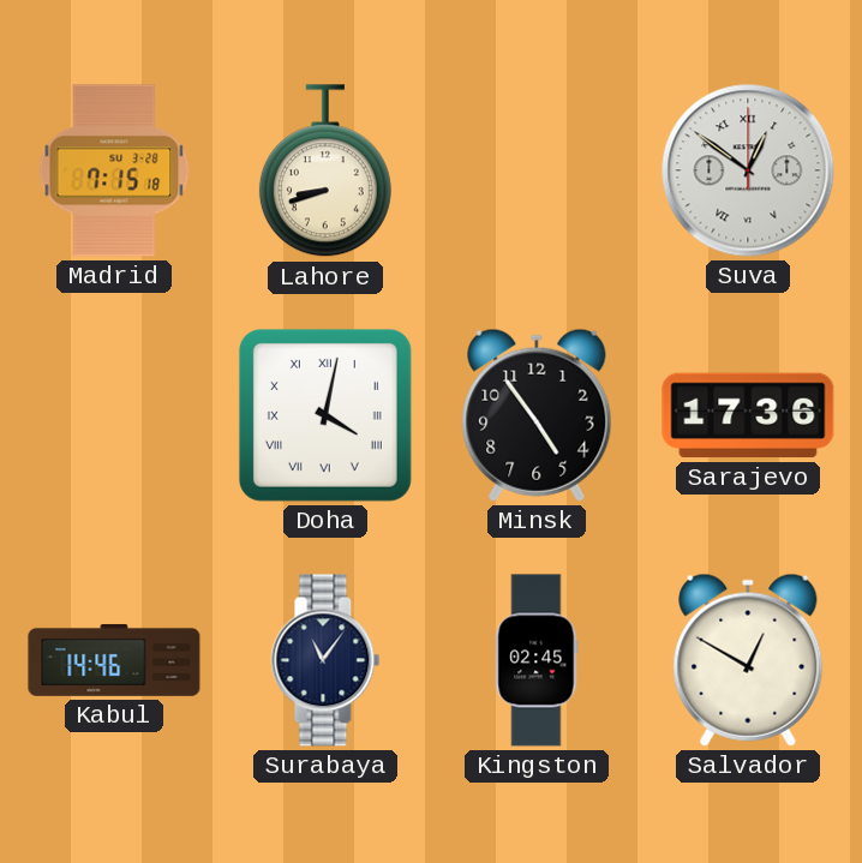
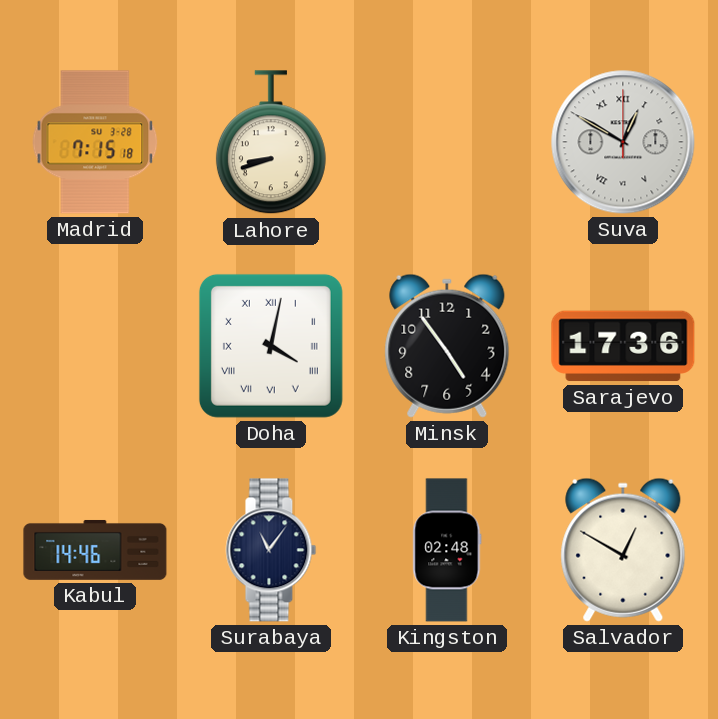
Suva: 12:51 -> 12:50
Kingston: 02:45 -> 02:48
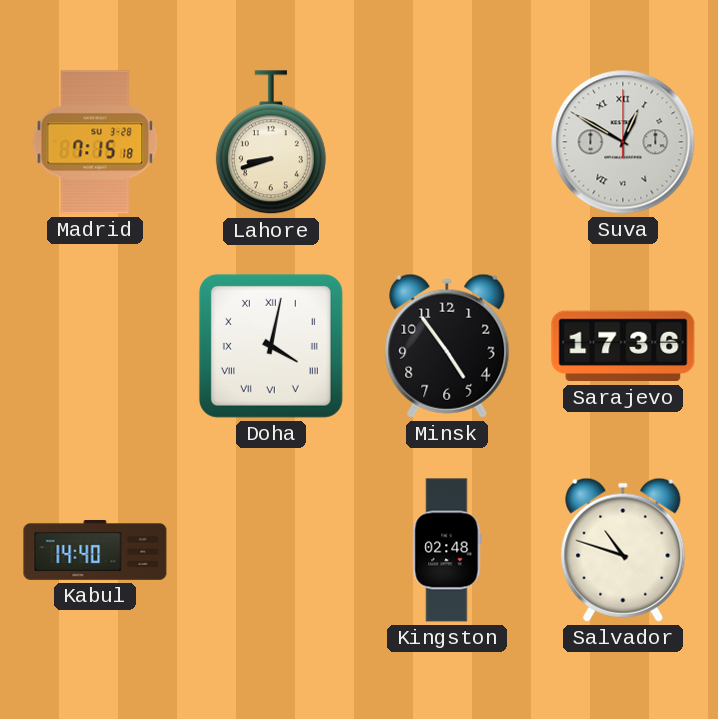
Kabul: 14:46 -> 14:40
Surabaya: 11:06 -> none
Salvador: 12:50 -> 10:48
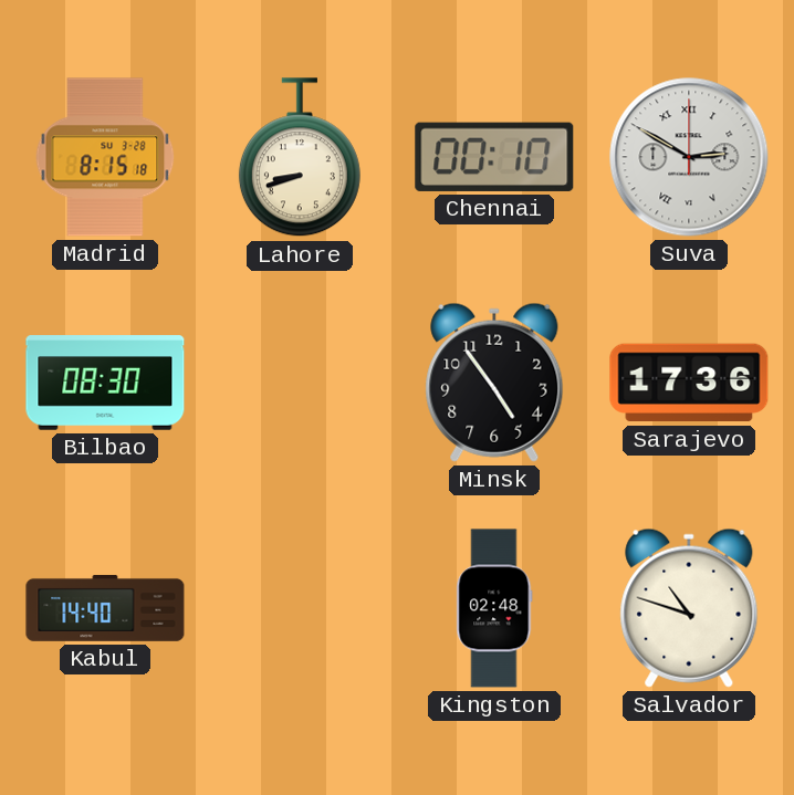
Madrid: 7:15 -> 8:15
Chennai: none -> 00:10
Suva: 12:50 -> 2:50
Bilbao: none -> 08:30
Doha: 4:02 -> none
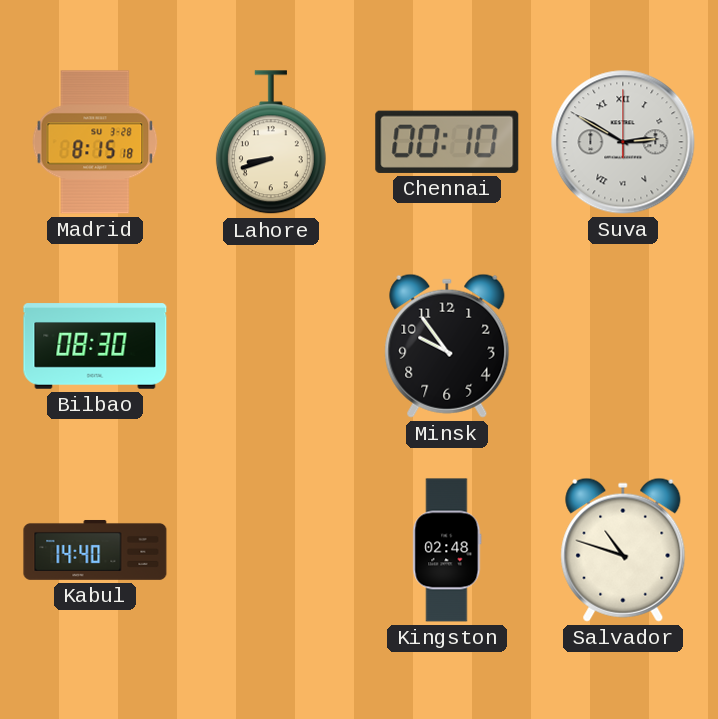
Minsk: 4:54 -> 9:54
Sarajevo: 17:36 -> none
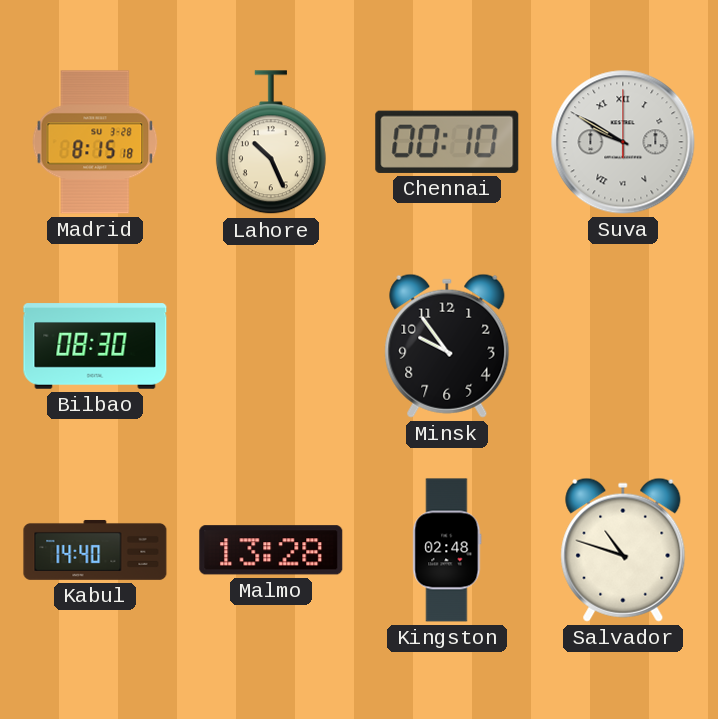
Lahore: 8:42 -> 10:26
Suva: 2:50 -> 9:50
Malmo: none -> 13:28
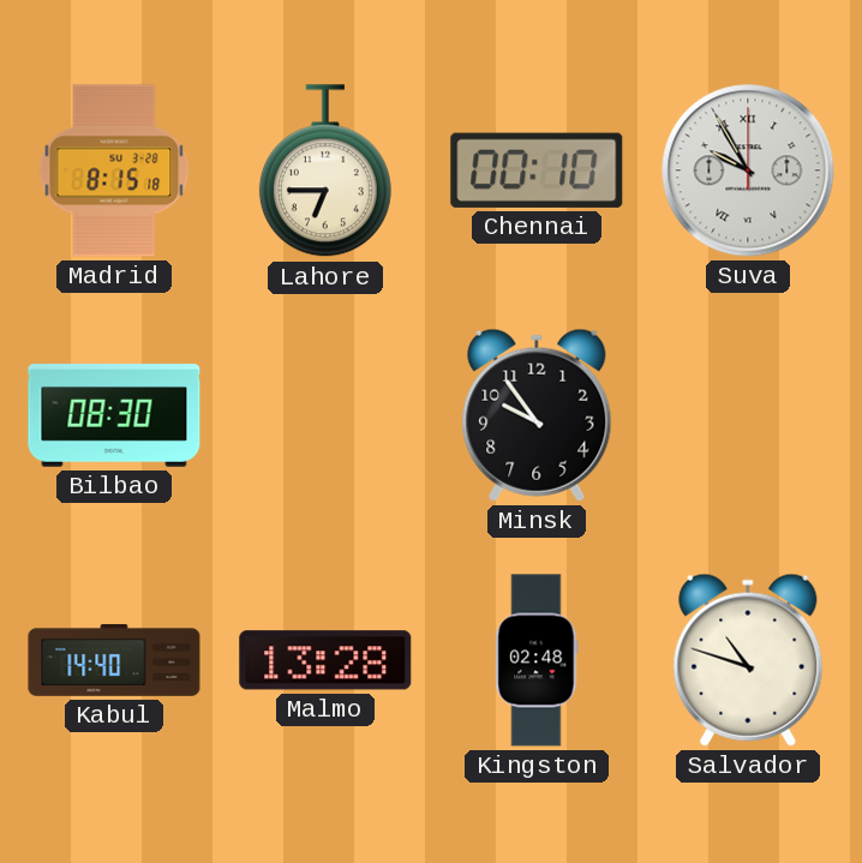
Lahore: 10:26 -> 6:45
Suva: 9:50 -> 9:55
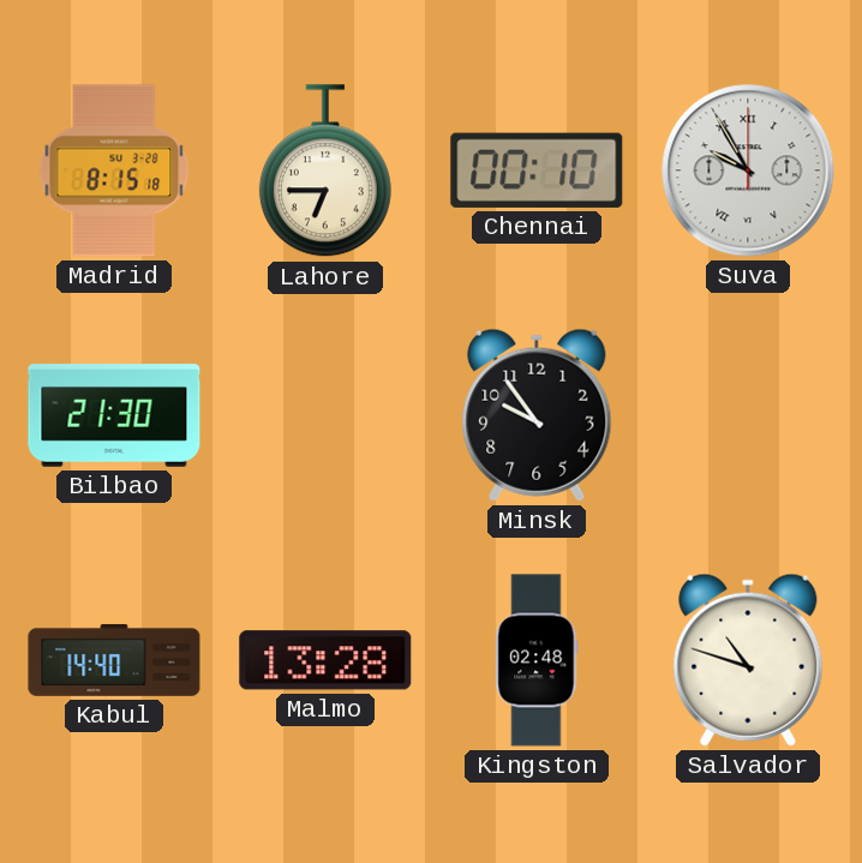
Bilbao: 08:30 -> 21:30
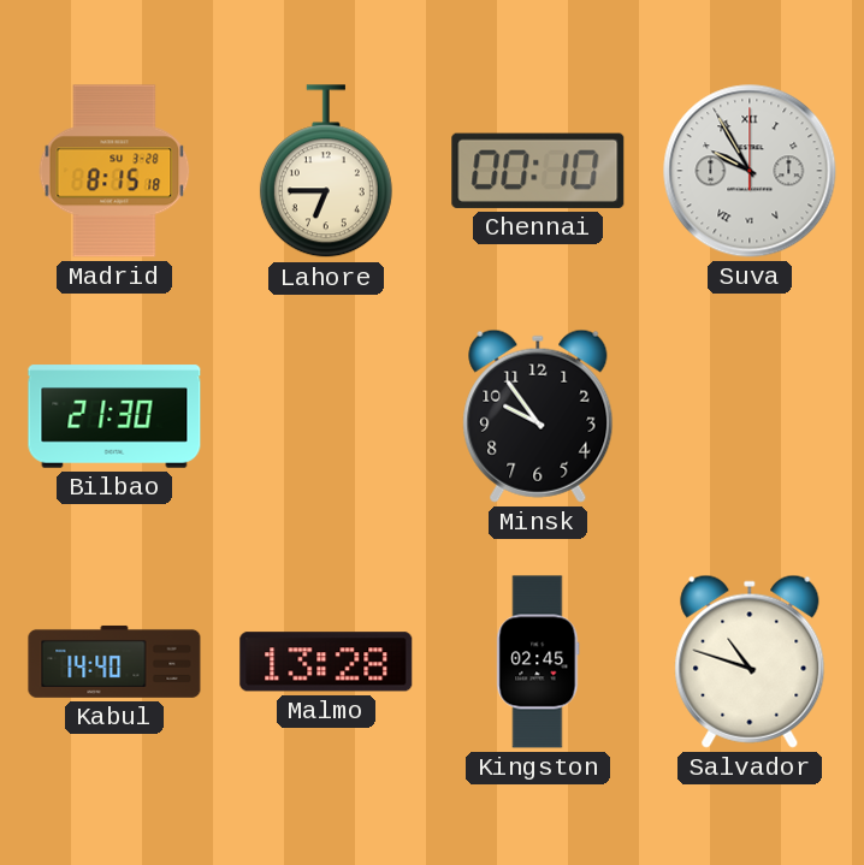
Kingston: 02:48 -> 02:45
